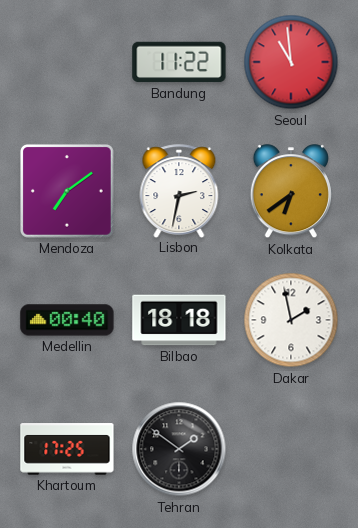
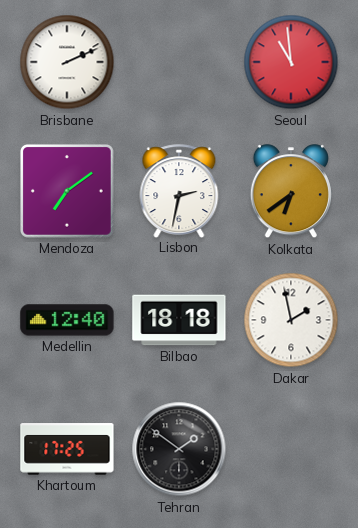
Brisbane: none -> 2:11
Bandung: 11:22 -> none
Medellin: 00:40 -> 12:40
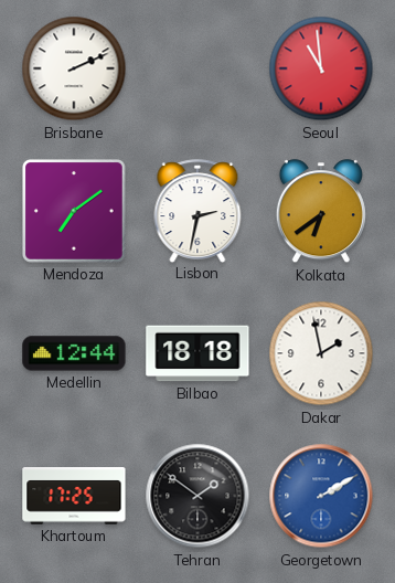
Medellin: 12:40 -> 12:44
Georgetown: none -> 2:10
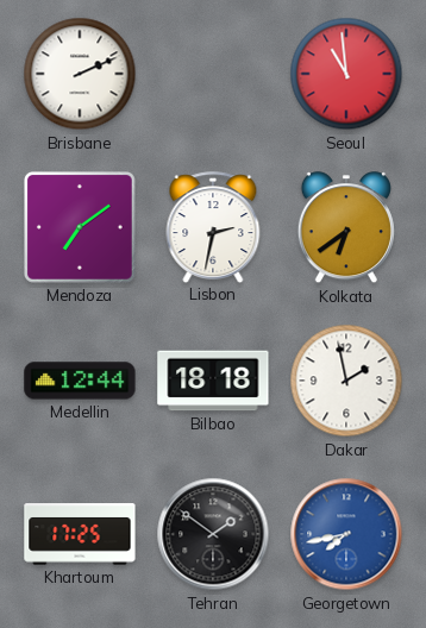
Georgetown: 2:10 -> 7:43
